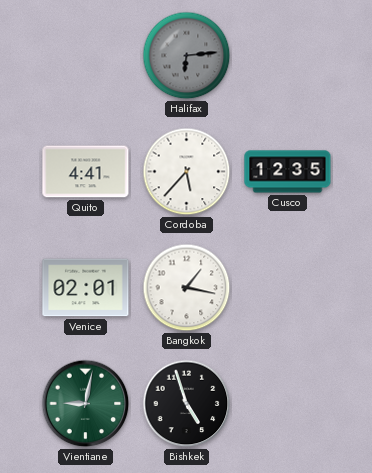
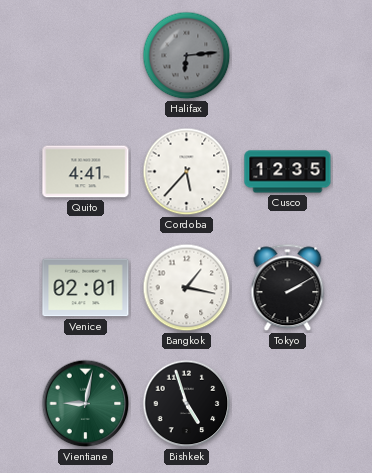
Tokyo: none -> 2:10
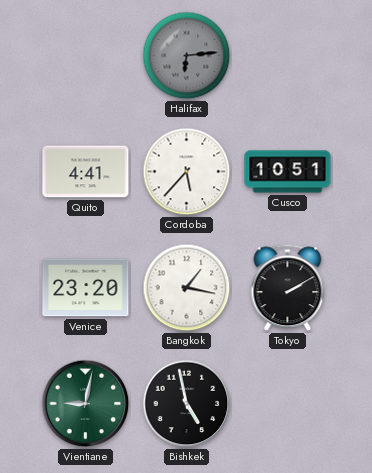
Cusco: 12:35 -> 10:51
Venice: 02:01 -> 23:20
Bishkek: 4:57 -> 4:58
